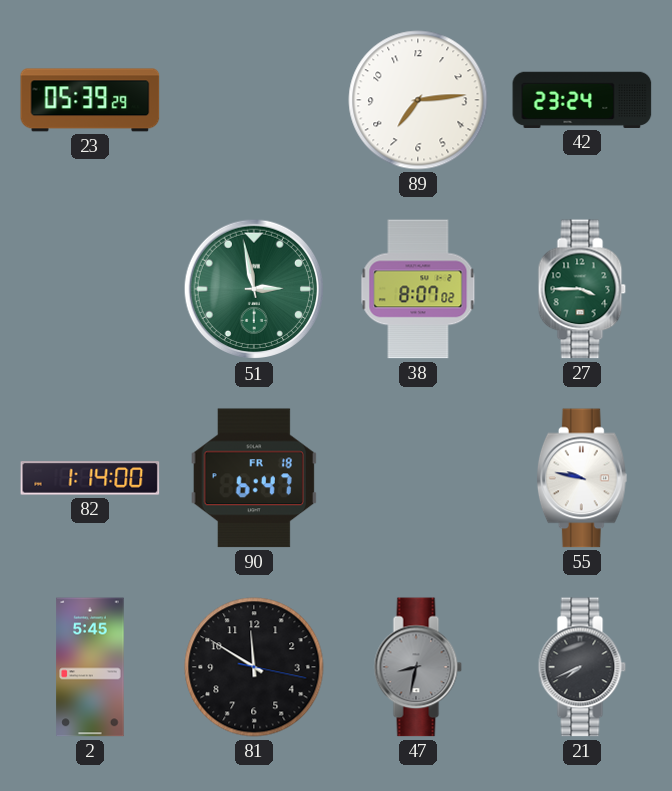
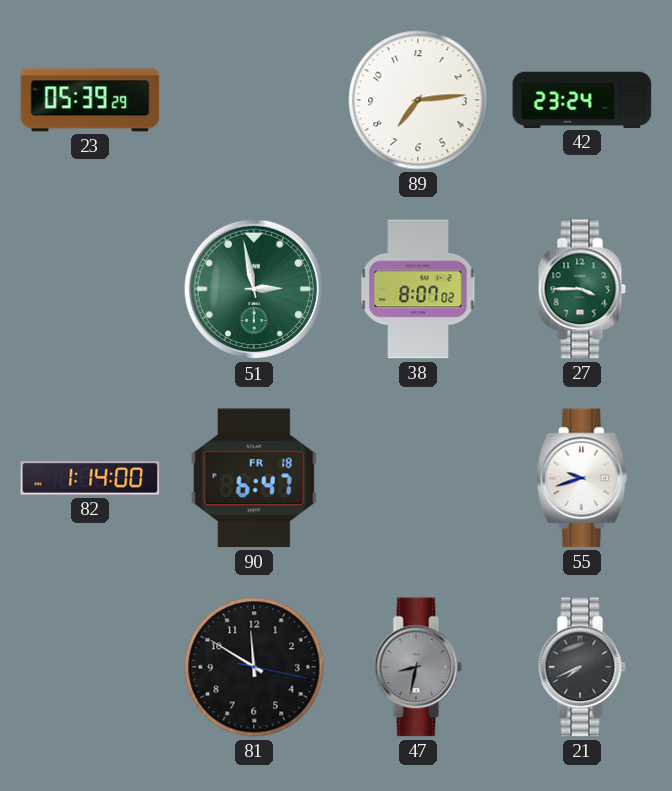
55: 9:47 -> 9:42
2: 5:45 -> none
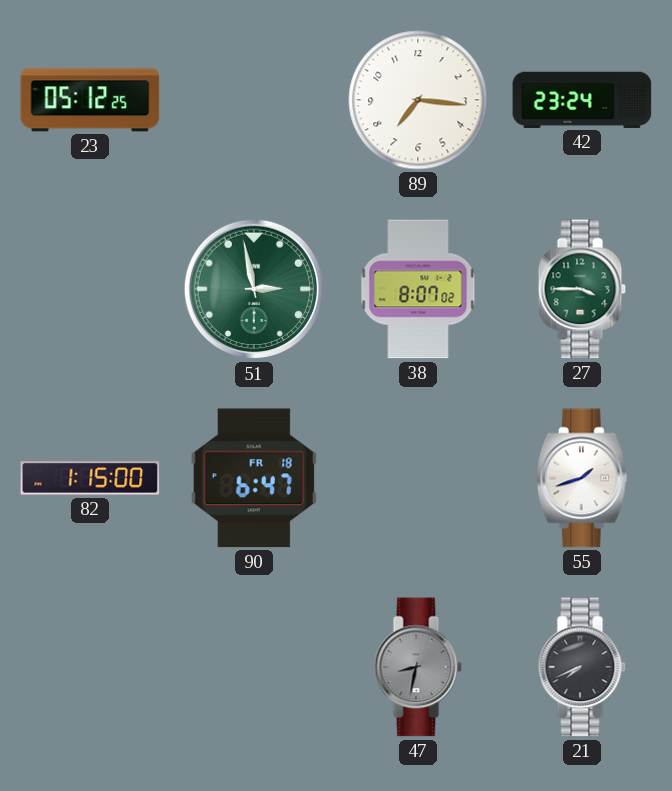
23: 05:39 -> 05:12
89: 7:14 -> 7:16
82: 1:14 -> 1:15
55: 9:42 -> 1:42
81: 11:50 -> none
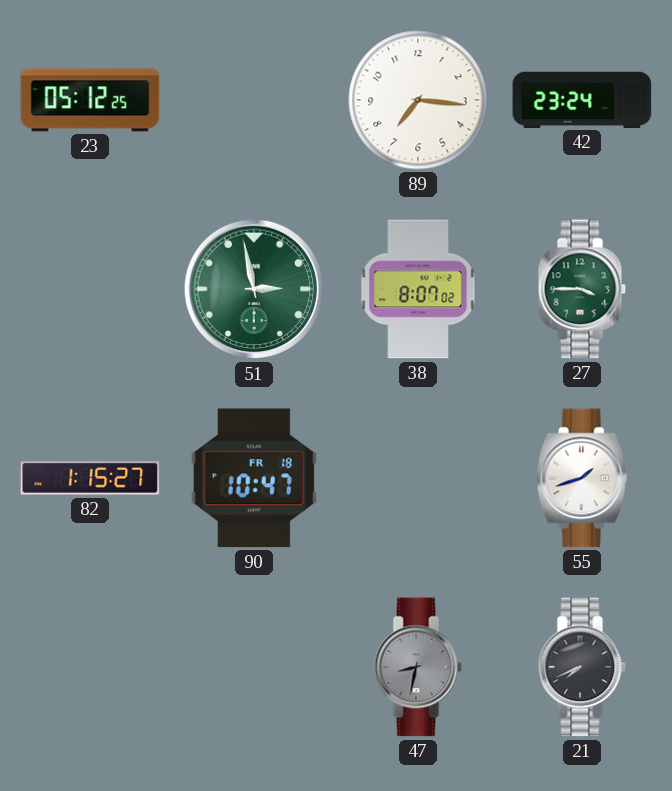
82: 1:15:00 -> 1:15:27
90: 6:47 -> 10:47
